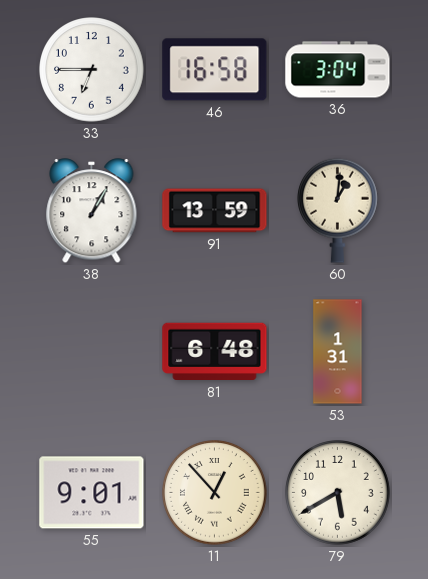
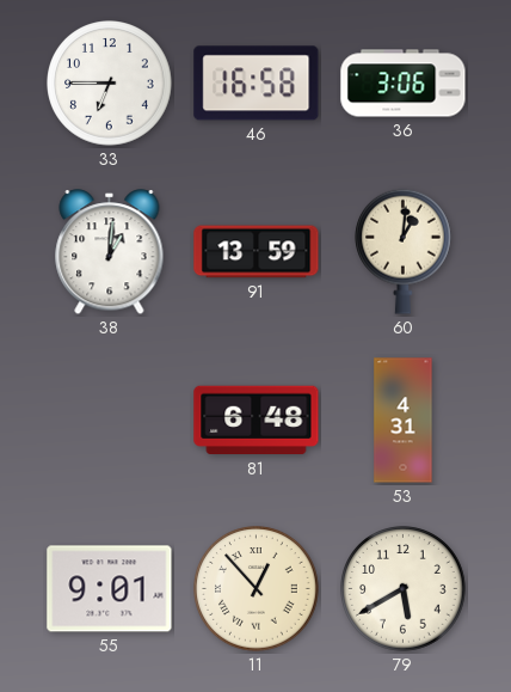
36: 3:04 -> 3:06
38: 1:05 -> 1:01
53: 1:31 -> 4:31
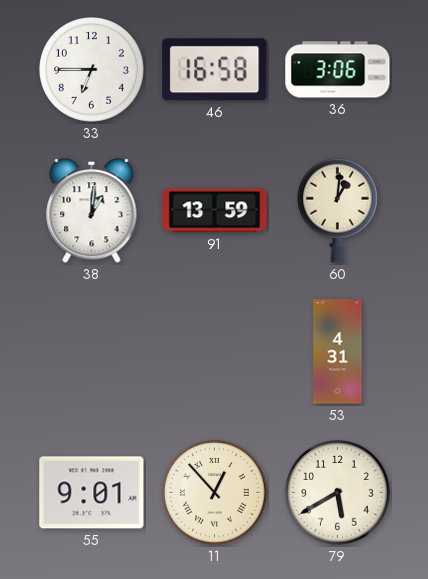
81: 6:48 -> none
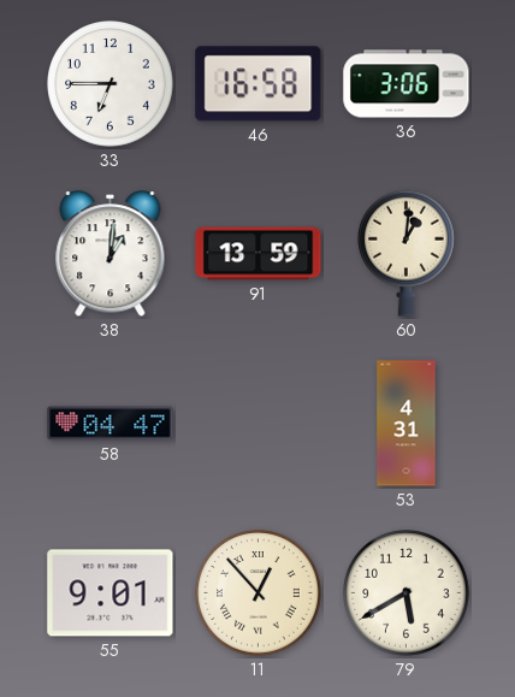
58: none -> 04:47
